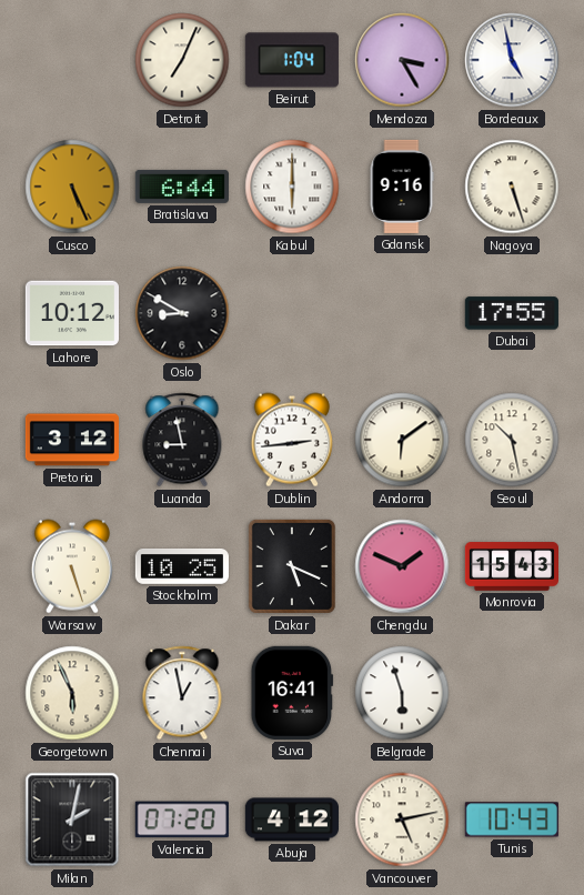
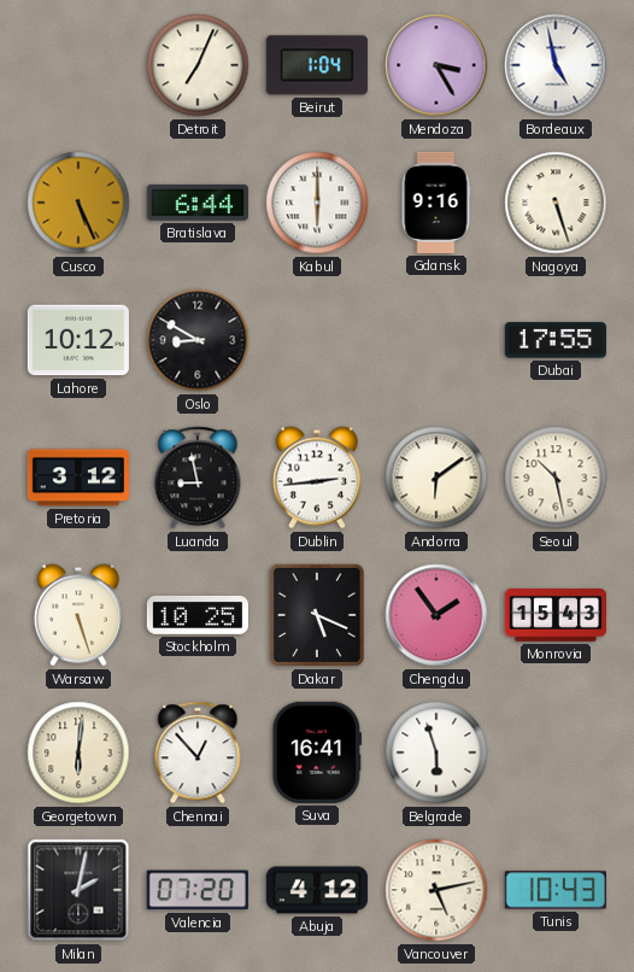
Chengdu: 1:49 -> 1:54
Georgetown: 5:56 -> 6:01
Chennai: 12:58 -> 12:53
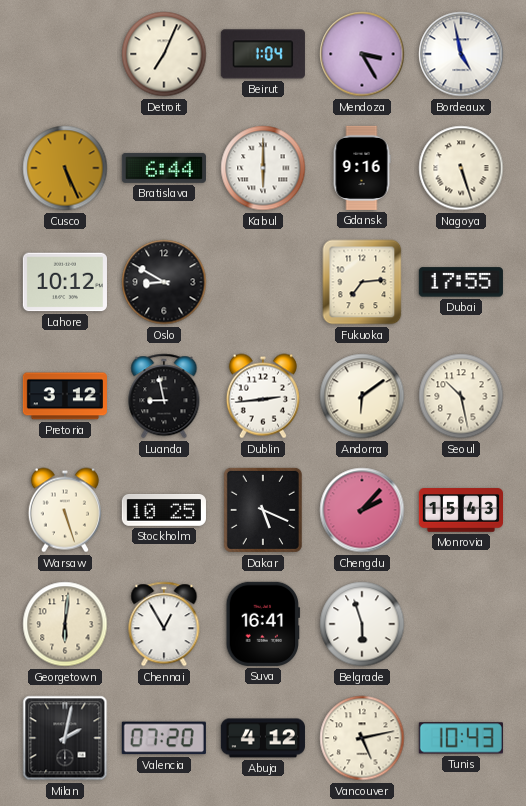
Fukuoka: none -> 7:14
Chengdu: 1:54 -> 2:07
Chennai: 12:53 -> 12:55
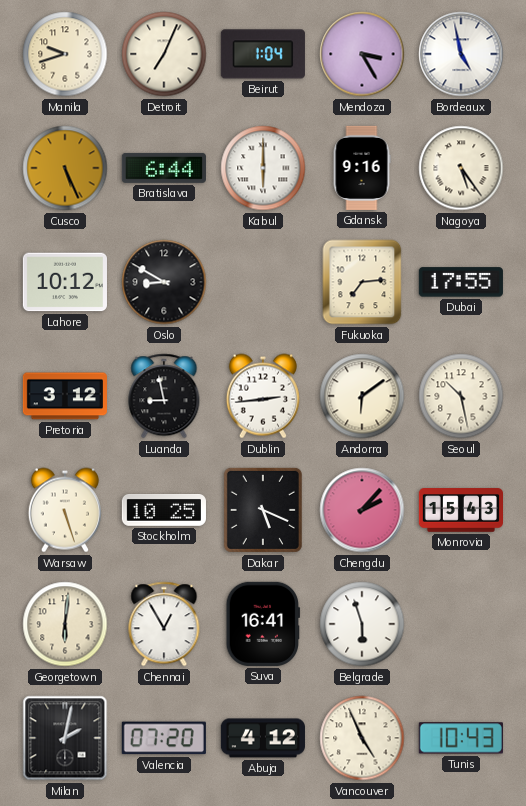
Manila: none -> 9:42
Nagoya: 5:27 -> 5:24
Vancouver: 5:13 -> 4:56
